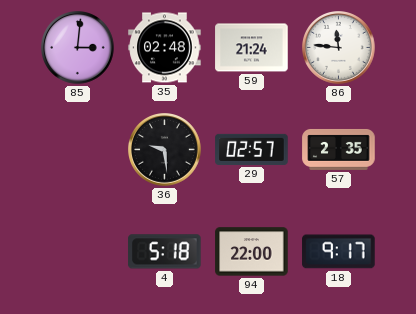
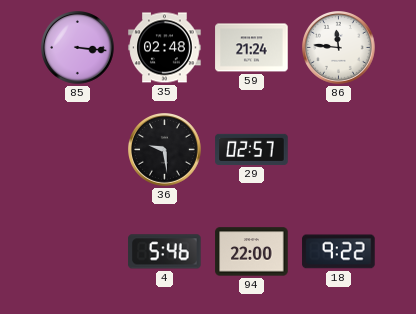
85: 3:01 -> 3:16
57: 2:35 -> none
4: 5:18 -> 5:46
18: 9:17 -> 9:22
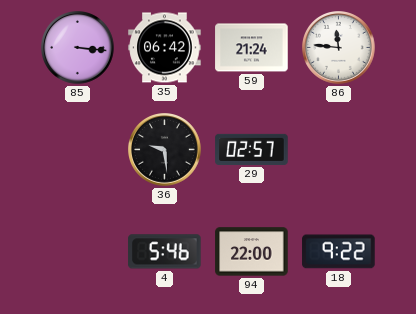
35: 02:48 -> 06:42
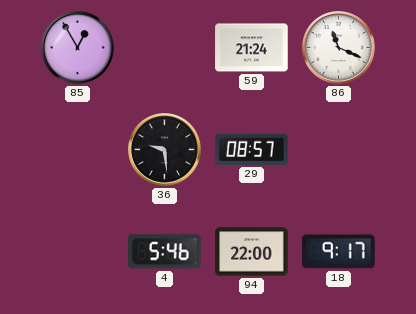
85: 3:16 -> 12:55
35: 06:42 -> none
86: 11:46 -> 11:19
29: 02:57 -> 08:57
18: 9:22 -> 9:17
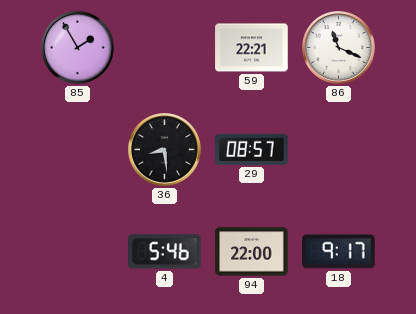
85: 12:55 -> 1:55
59: 21:24 -> 22:21
36: 9:29 -> 8:29
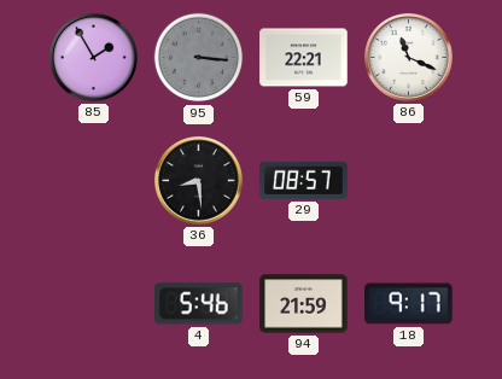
95: none -> 3:16
94: 22:00 -> 21:59
